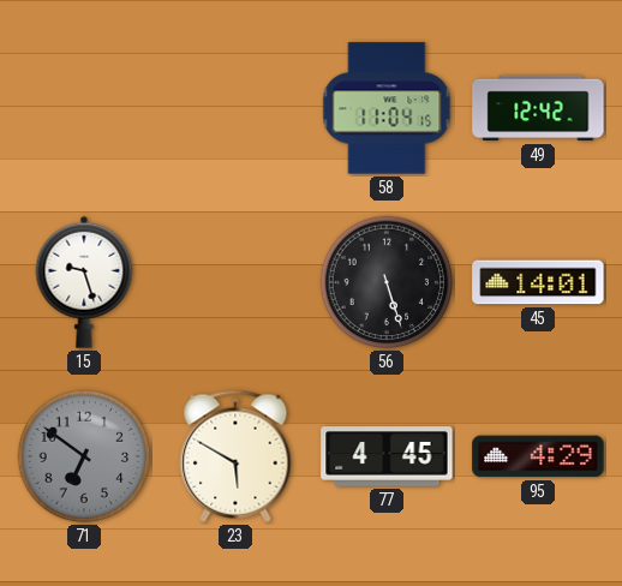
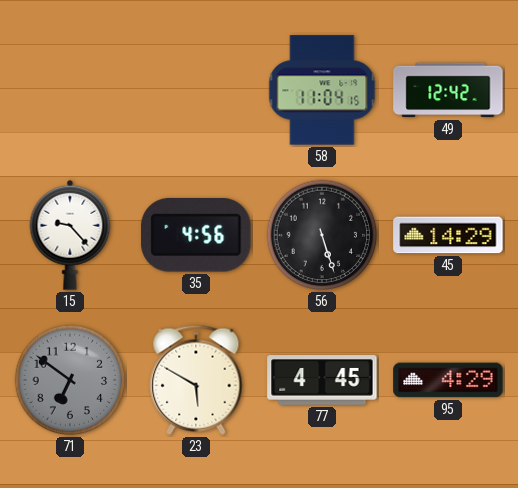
15: 9:27 -> 9:23
35: none -> 4:56
45: 14:01 -> 14:29
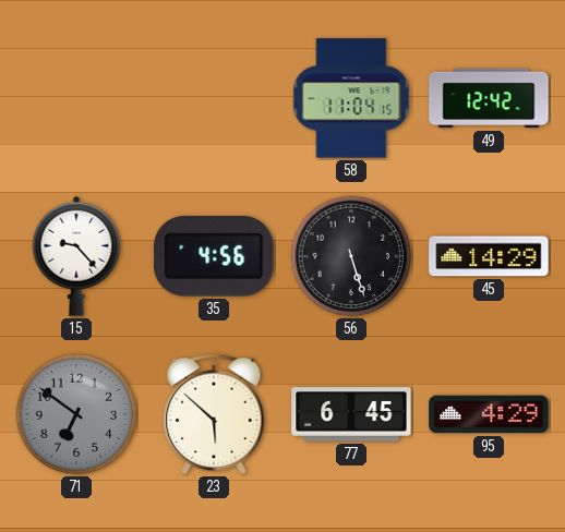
23: 5:50 -> 5:52
77: 4:45 -> 6:45
